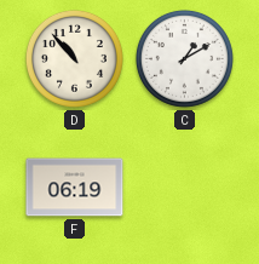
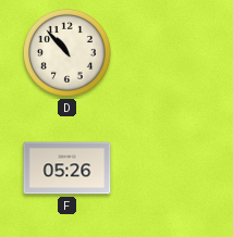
C: 1:10 -> none
F: 06:19 -> 05:26
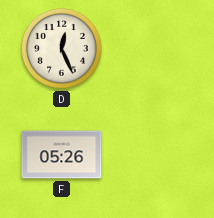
D: 10:53 -> 12:26
